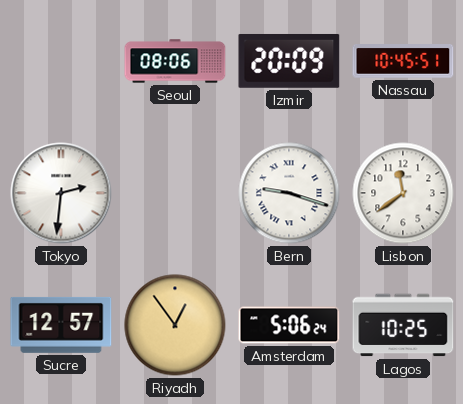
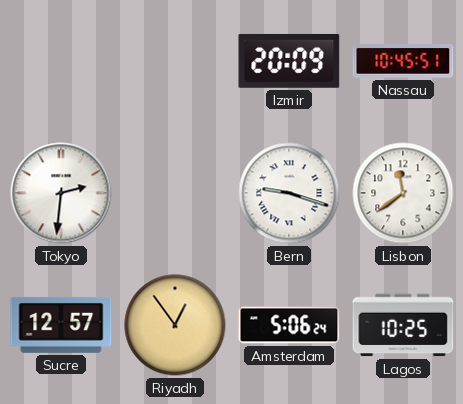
Seoul: 08:06 -> none
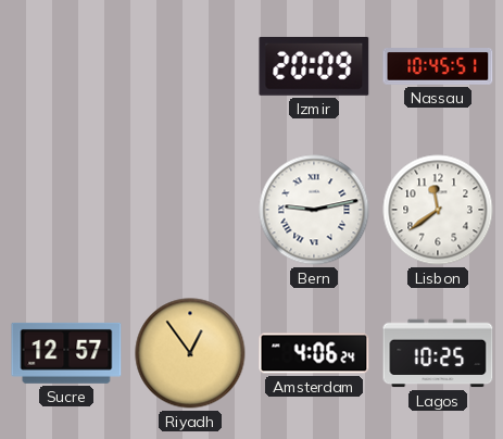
Tokyo: 2:31 -> none
Bern: 9:18 -> 9:13
Amsterdam: 5:06 -> 4:06
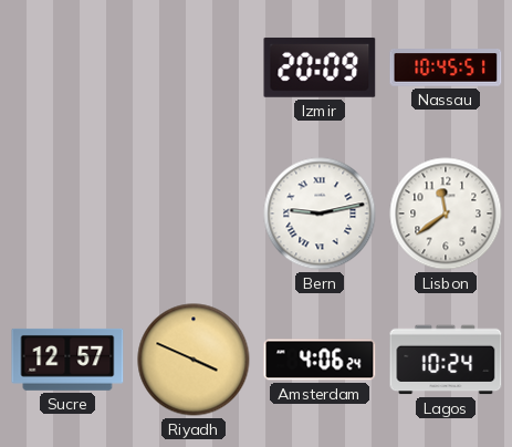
Riyadh: 12:54 -> 3:49
Lagos: 10:25 -> 10:24
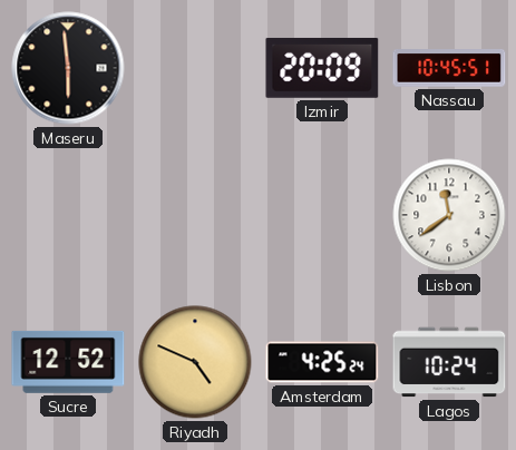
Maseru: none -> 5:59
Bern: 9:13 -> none
Sucre: 12:57 -> 12:52
Riyadh: 3:49 -> 4:49
Amsterdam: 4:06 -> 4:25
